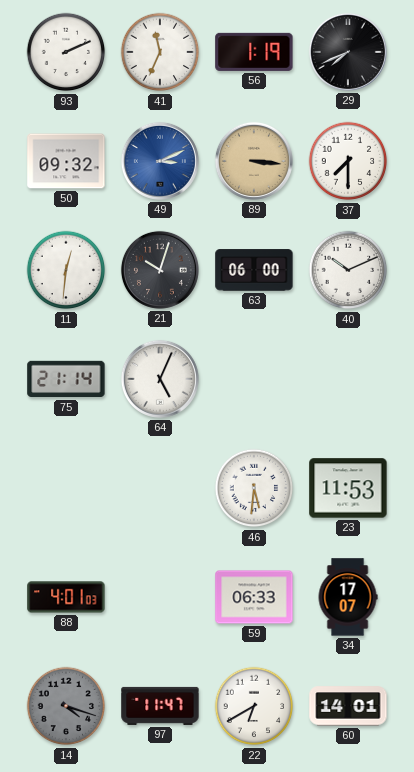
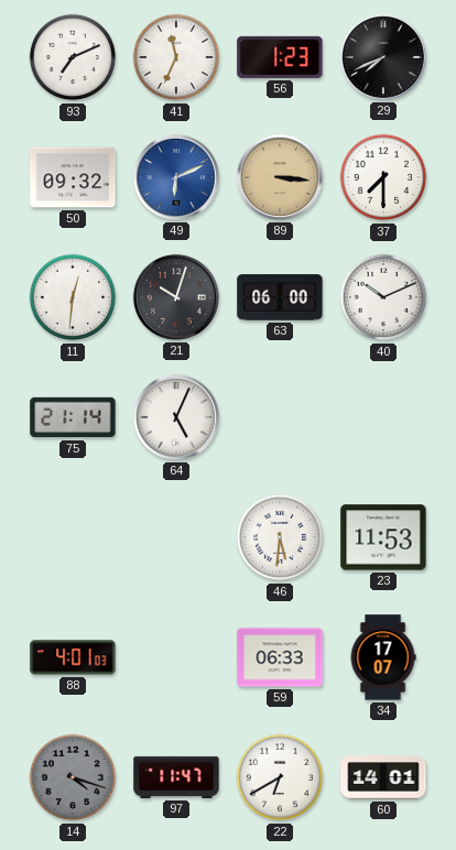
93: 2:11 -> 7:11
56: 1:19 -> 1:23
49: 3:11 -> 6:11
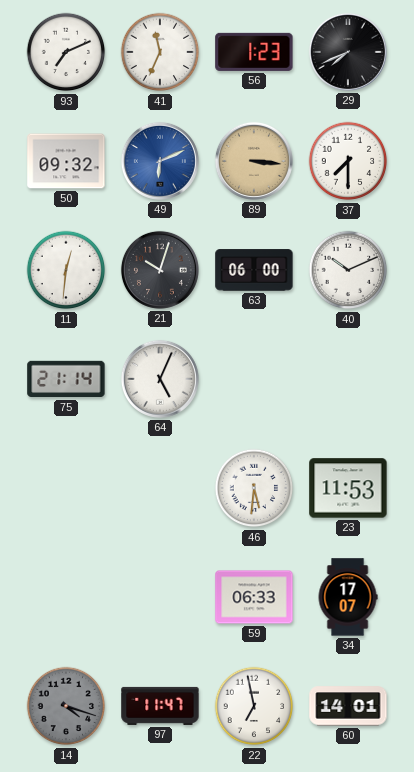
88: 4:01 -> none
22: 6:40 -> 6:58
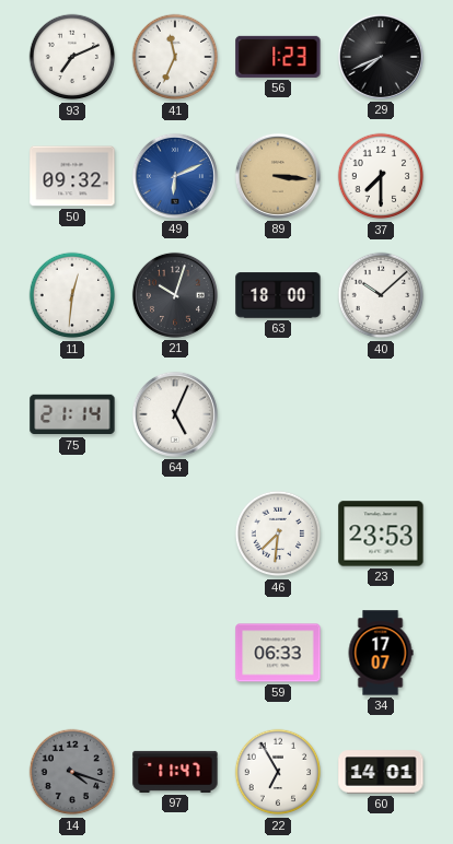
63: 06:00 -> 18:00
40: 10:11 -> 10:08
46: 5:31 -> 7:31
23: 11:53 -> 23:53
22: 6:58 -> 6:55
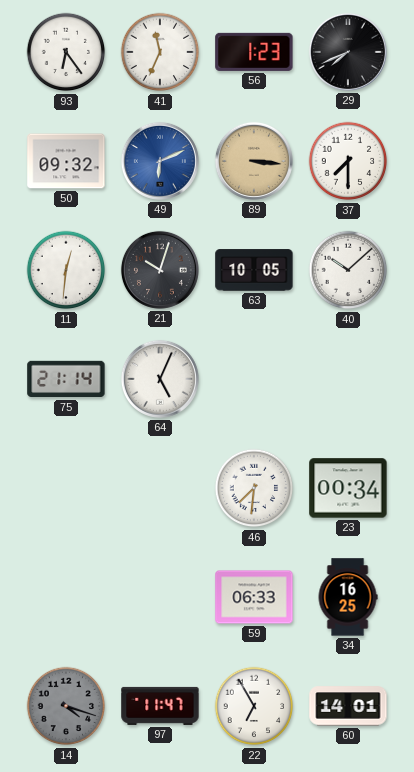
93: 7:11 -> 6:24
63: 18:00 -> 10:05
23: 23:53 -> 00:34
34: 17:07 -> 16:25
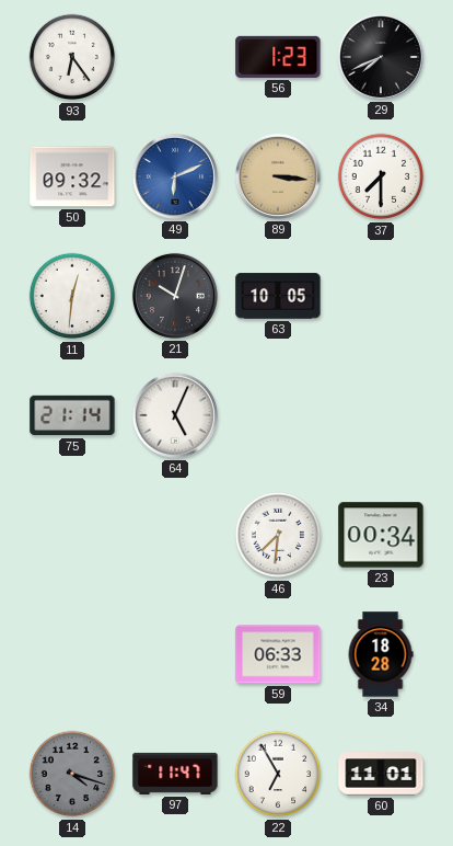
41: 11:34 -> none
40: 10:08 -> none
34: 16:25 -> 18:28
60: 14:01 -> 11:01
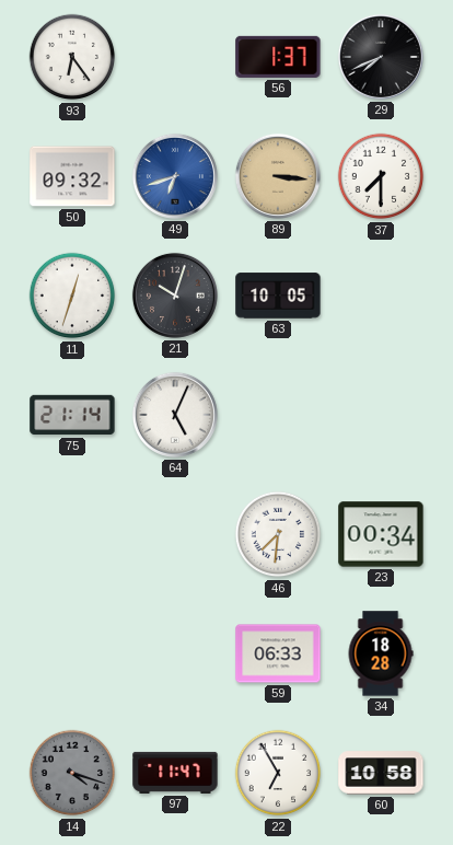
56: 1:23 -> 1:37
49: 6:11 -> 6:42
11: 12:31 -> 12:33
60: 11:01 -> 10:58
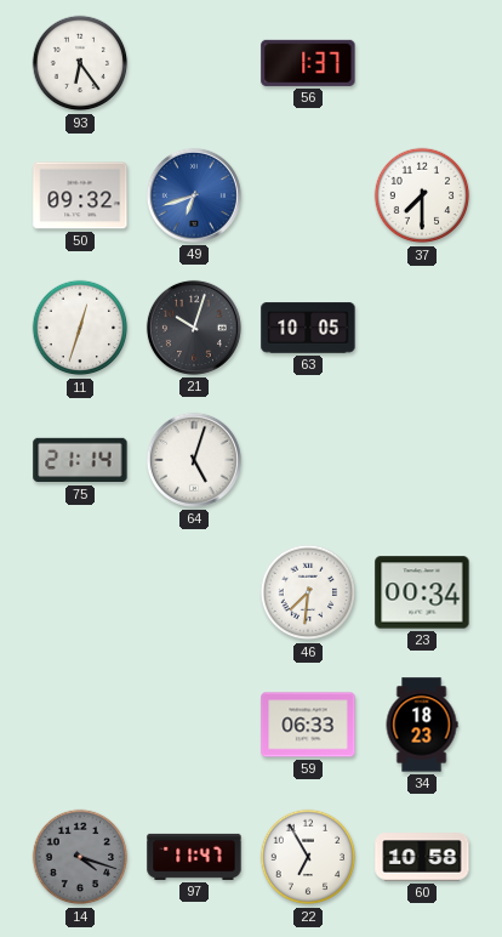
29: 7:41 -> none
89: 3:16 -> none
64: 5:04 -> 5:03
34: 18:28 -> 18:23
